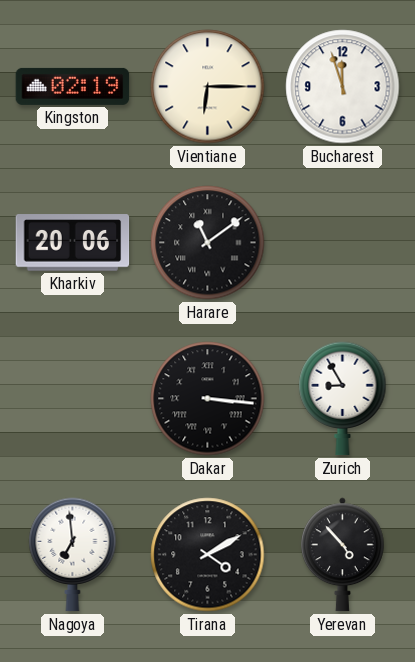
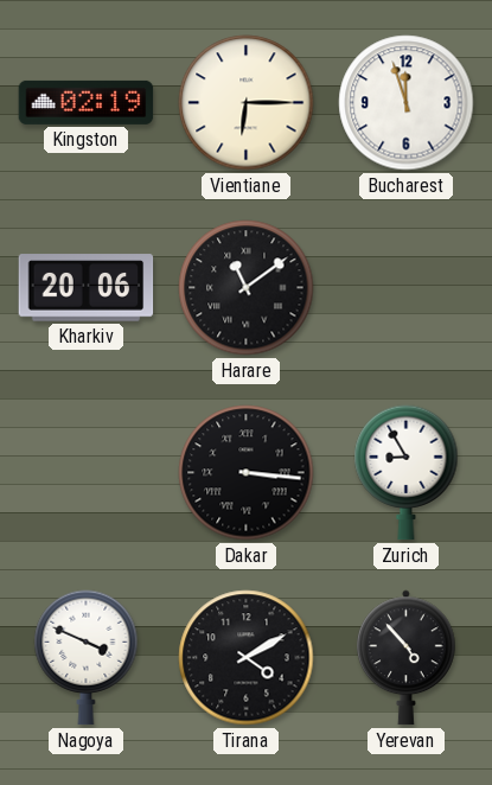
Nagoya: 6:59 -> 3:49
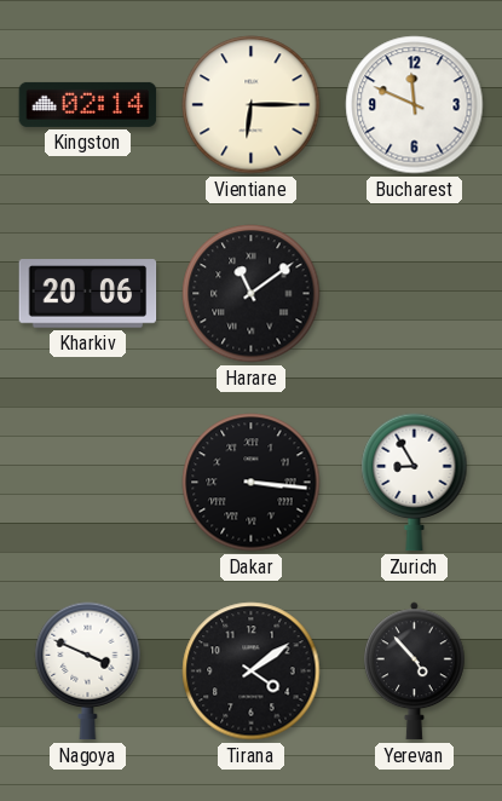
Kingston: 02:19 -> 02:14
Bucharest: 11:57 -> 11:49
Tirana: 4:10 -> 4:09
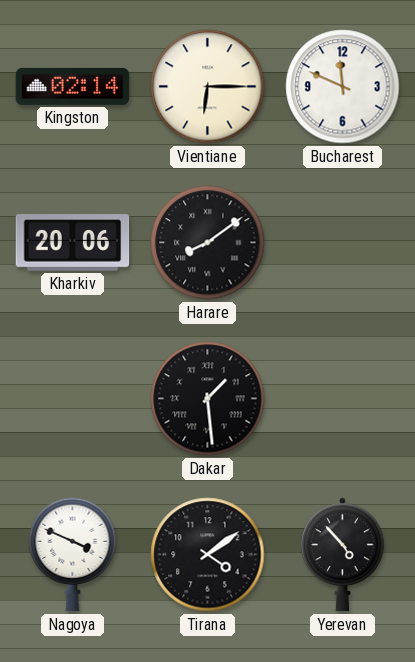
Harare: 11:09 -> 8:09
Dakar: 3:16 -> 1:29
Zurich: 8:55 -> none
